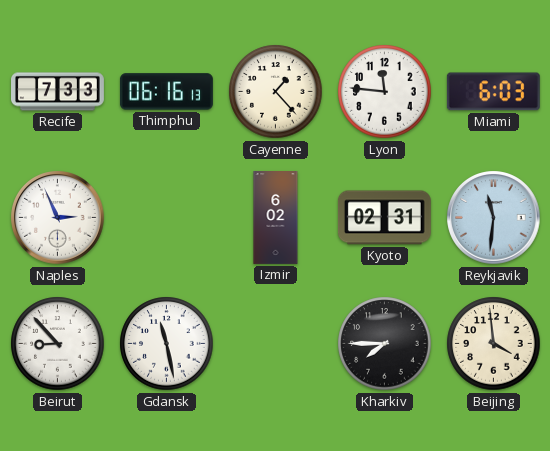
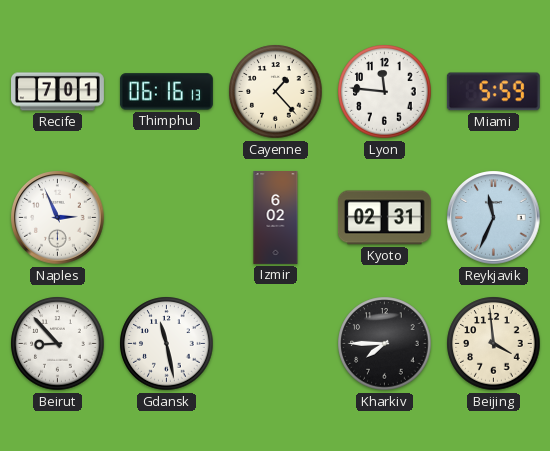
Recife: 7:33 -> 7:01
Miami: 6:03 -> 5:59
Reykjavik: 11:31 -> 11:34
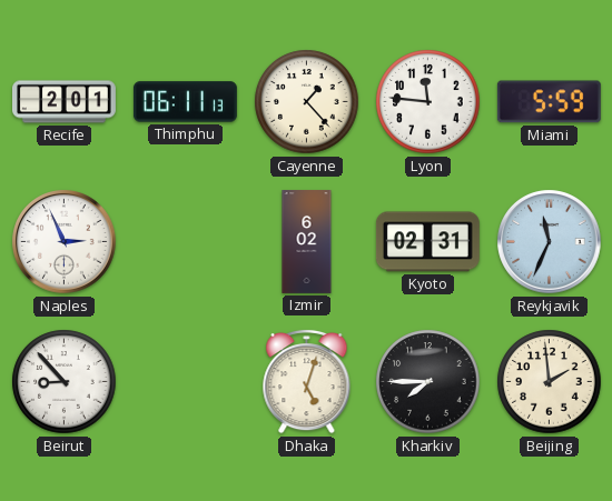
Recife: 7:01 -> 2:01
Thimphu: 06:16 -> 06:11
Gdansk: 11:28 -> none
Dhaka: none -> 5:03
Beijing: 3:59 -> 1:59
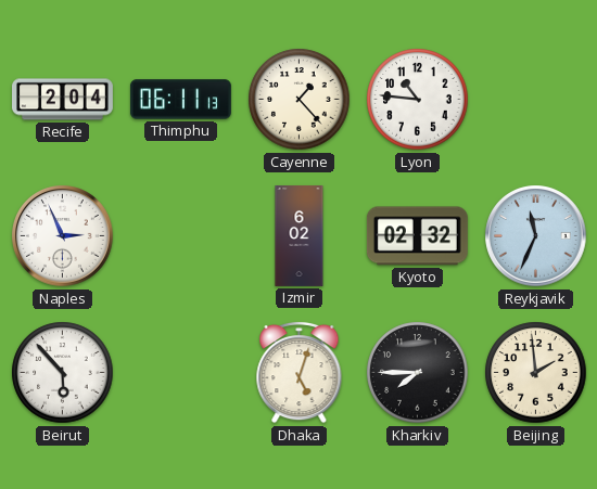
Recife: 2:01 -> 2:04
Lyon: 11:46 -> 10:46
Miami: 5:59 -> none
Kyoto: 02:31 -> 02:32
Beirut: 8:53 -> 5:53
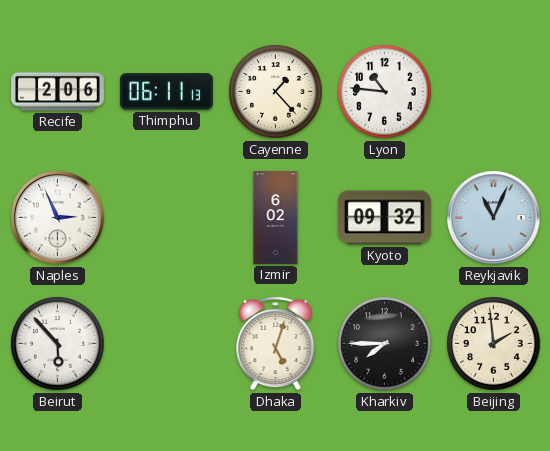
Recife: 2:04 -> 2:06
Kyoto: 02:32 -> 09:32
Reykjavik: 11:34 -> 11:04
